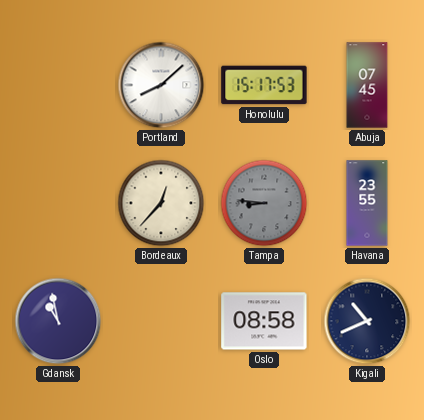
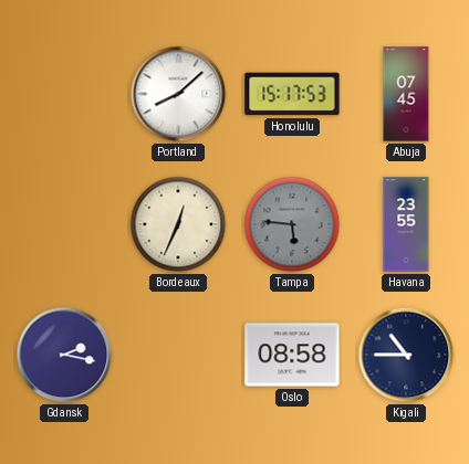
Bordeaux: 12:37 -> 12:34
Tampa: 8:46 -> 5:46
Gdansk: 10:58 -> 2:17
Kigali: 10:41 -> 10:45
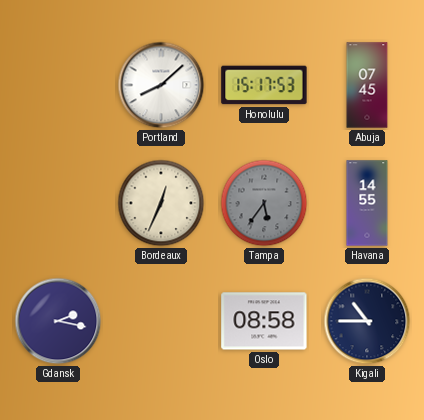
Tampa: 5:46 -> 5:36
Havana: 23:55 -> 14:55
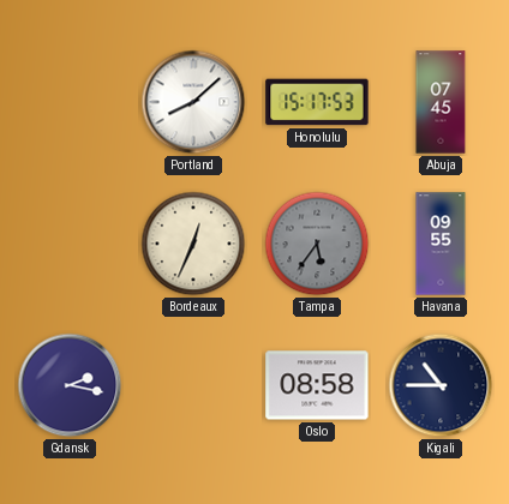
Havana: 14:55 -> 09:55
